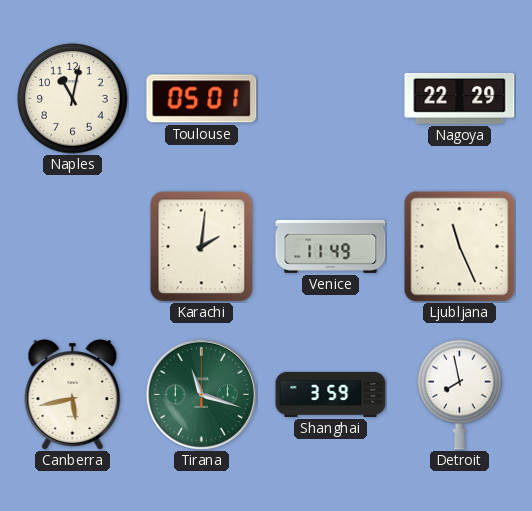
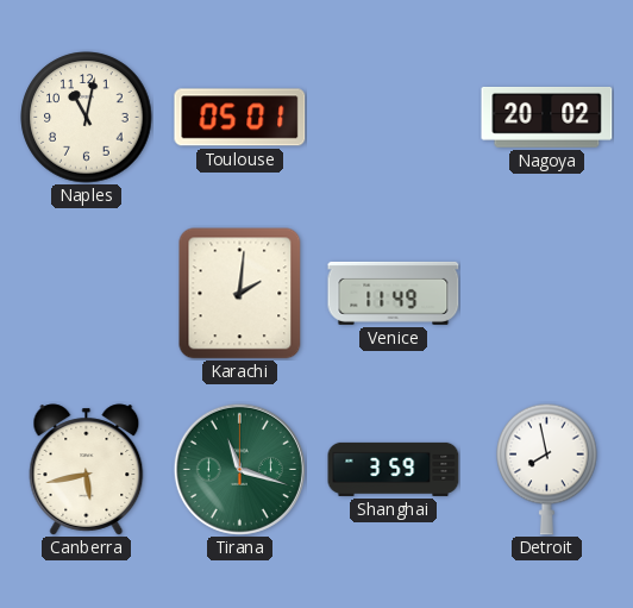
Nagoya: 22:29 -> 20:02
Ljubljana: 11:26 -> none
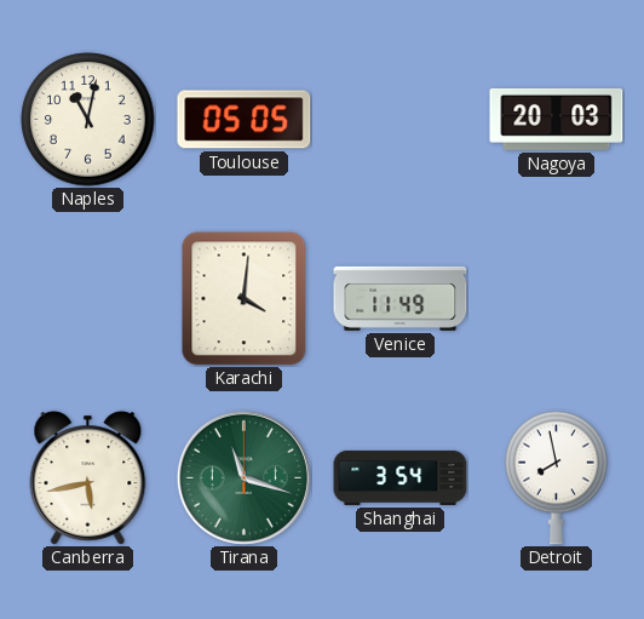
Toulouse: 05:01 -> 05:05
Nagoya: 20:02 -> 20:03
Karachi: 2:01 -> 4:01
Shanghai: 3:59 -> 3:54
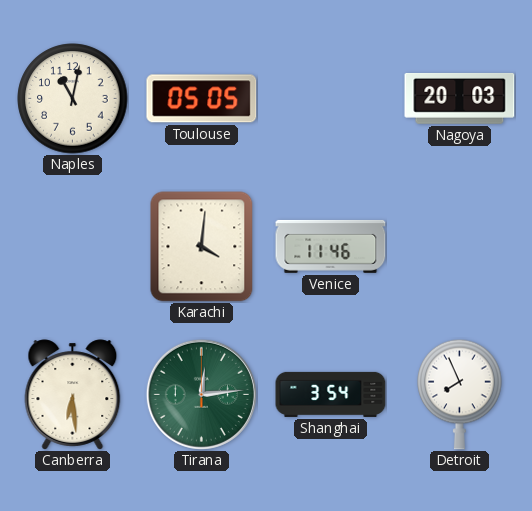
Venice: 11:49 -> 11:46
Canberra: 5:43 -> 6:29
Tirana: 11:18 -> 12:14
Detroit: 7:58 -> 7:56
